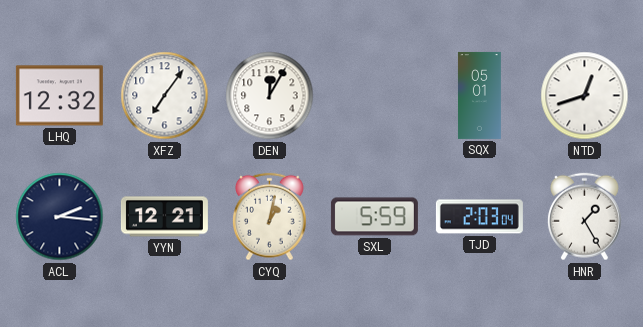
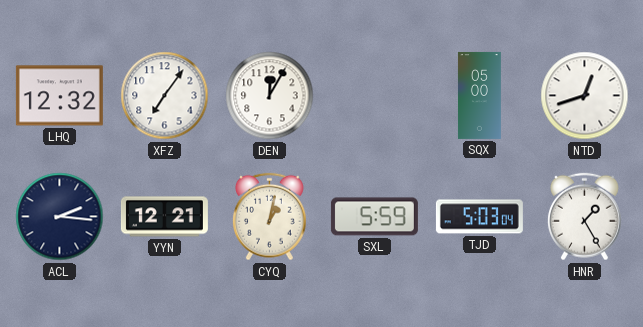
SQX: 05:01 -> 05:00
TJD: 2:03 -> 5:03
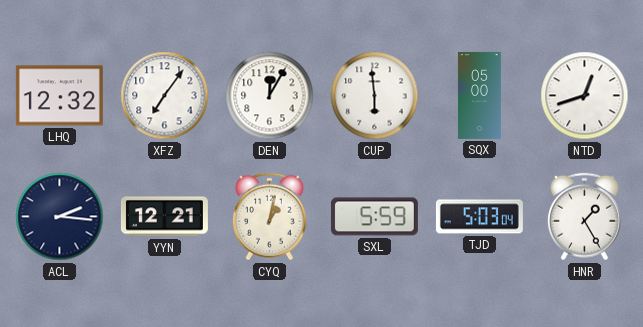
CUP: none -> 5:59
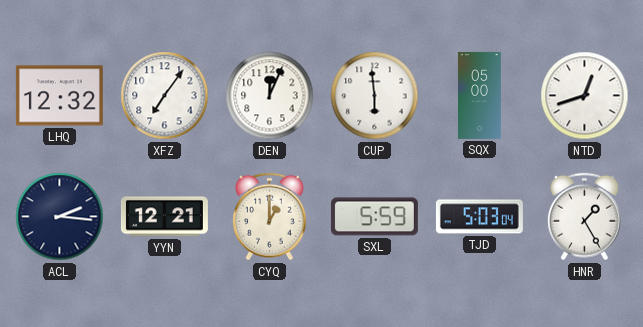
DEN: 12:05 -> 12:04
CYQ: 1:02 -> 1:00
